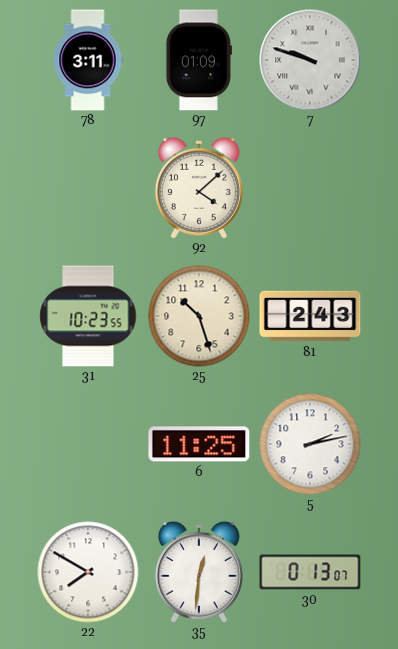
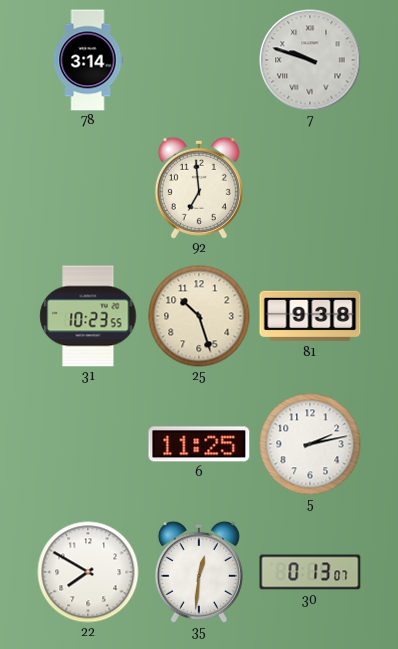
78: 3:11 -> 3:14
97: 01:09 -> none
92: 4:08 -> 6:59
81: 2:43 -> 9:38
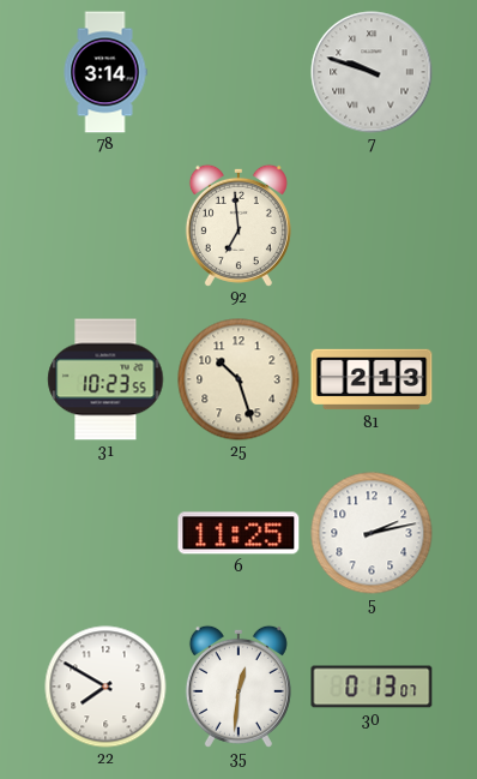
81: 9:38 -> 2:13
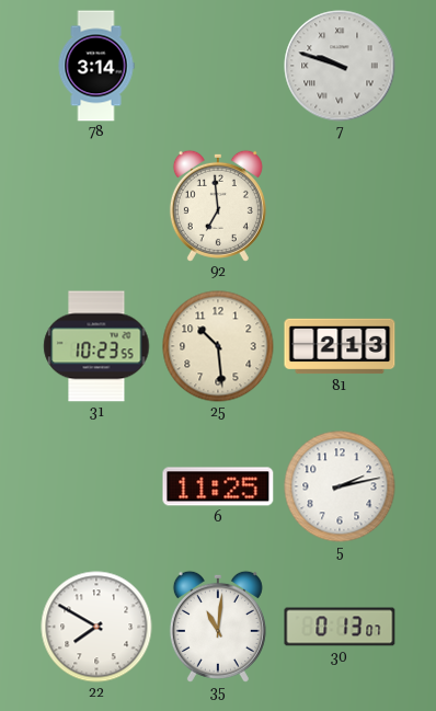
25: 10:27 -> 10:29
35: 12:31 -> 11:01
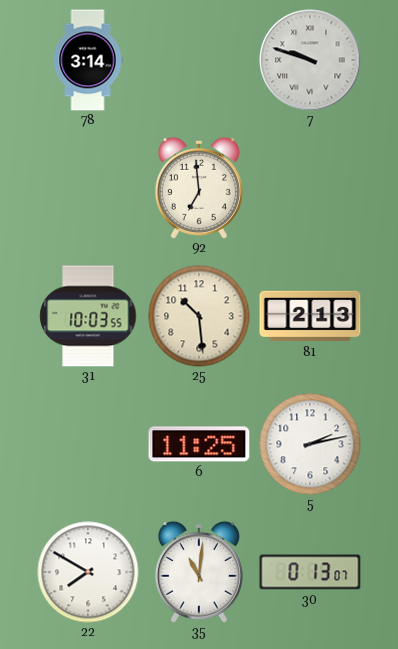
31: 10:23 -> 10:03
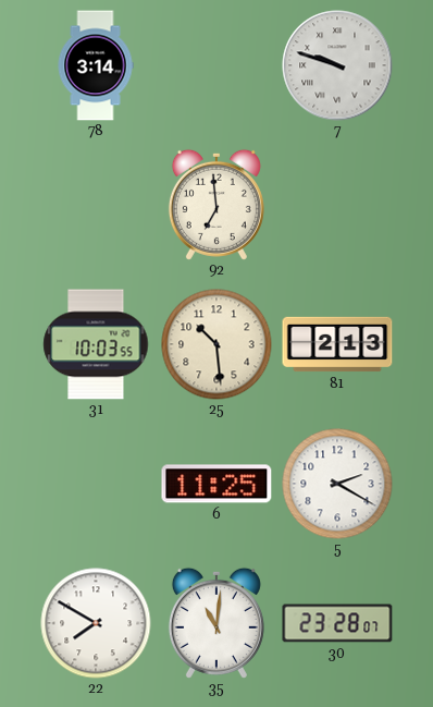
5: 2:13 -> 2:20
30: 0:13 -> 23:28
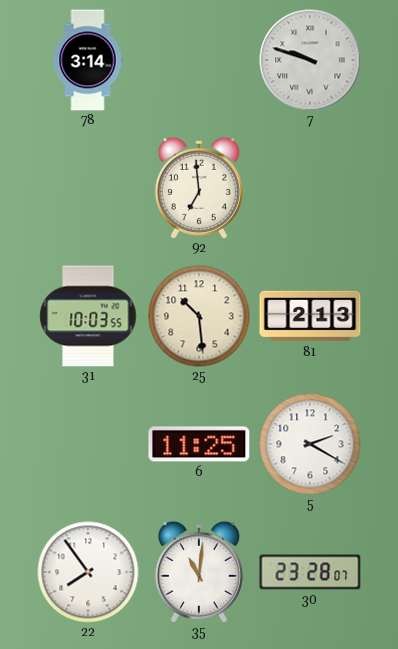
22: 7:50 -> 7:54
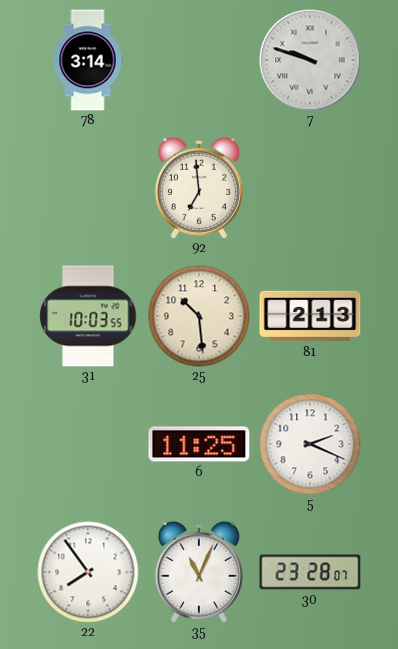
5: 2:20 -> 2:19
35: 11:01 -> 11:04
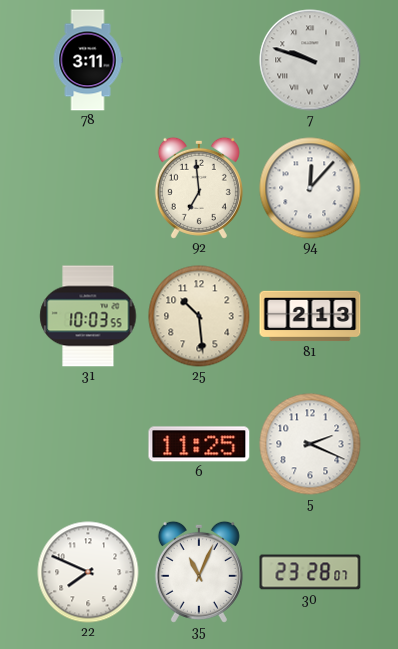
78: 3:14 -> 3:11
94: none -> 12:07
22: 7:54 -> 7:49
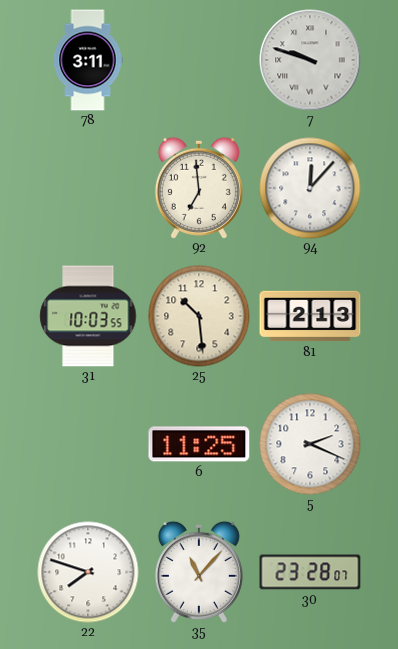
22: 7:49 -> 7:48
35: 11:04 -> 11:07
